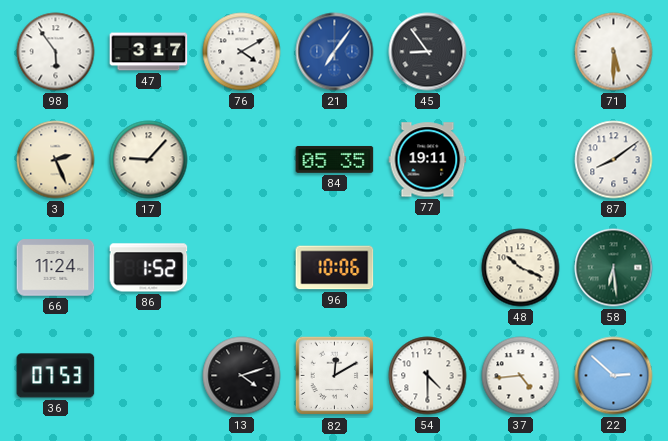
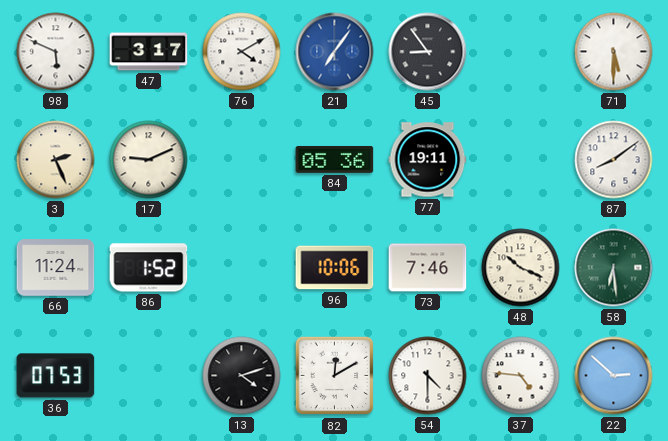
98: 5:54 -> 5:49
17: 9:07 -> 9:11
84: 05:35 -> 05:36
73: none -> 7:46
37: 4:44 -> 4:46
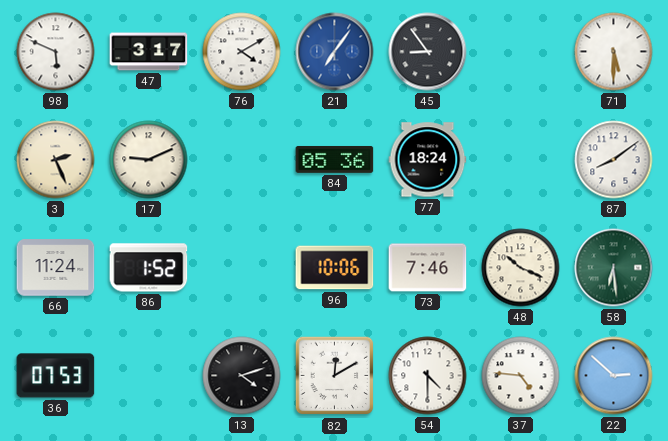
77: 19:11 -> 18:24
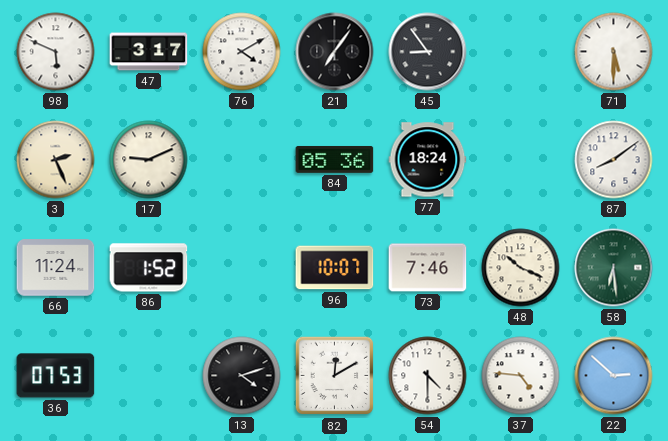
21 dial: blue -> black
96: 10:06 -> 10:07
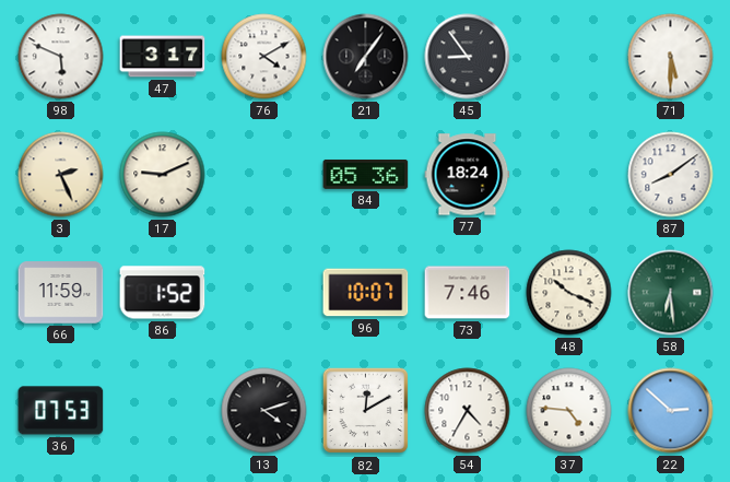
66: 11:24 -> 11:59
54: 4:30 -> 4:35
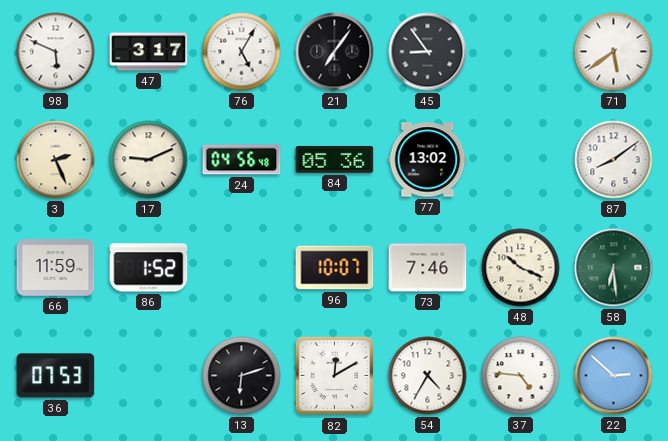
76: 4:10 -> 5:05
71: 5:30 -> 5:39
24: none -> 04:56
77: 18:24 -> 13:02
13: 4:12 -> 6:12
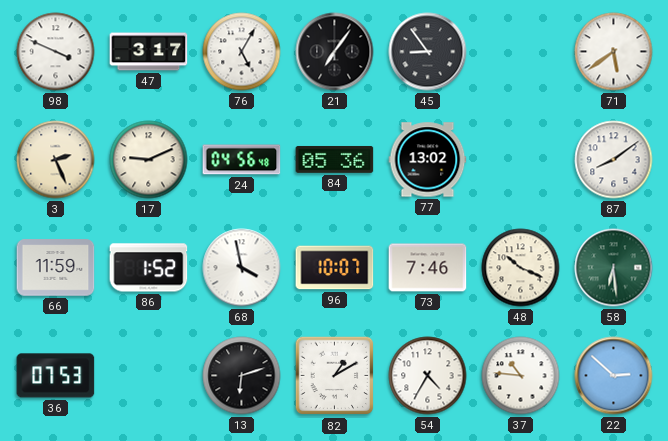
98: 5:49 -> 3:49
68: none -> 3:58
82: 12:10 -> 1:10
37: 4:46 -> 10:46
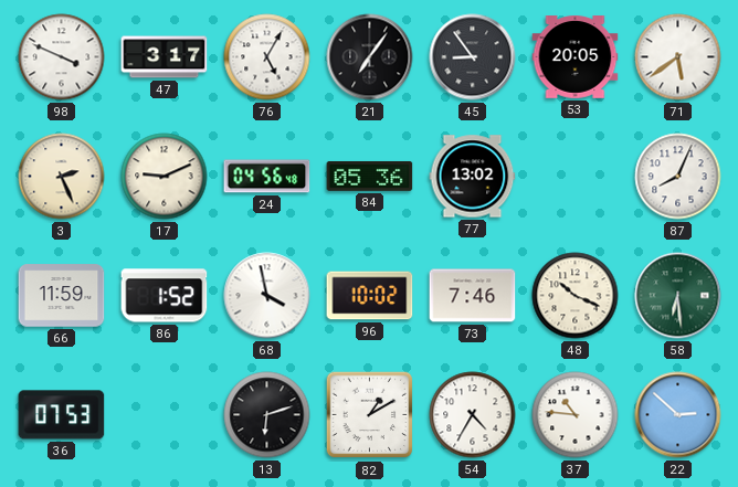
53: none -> 20:05
87: 8:09 -> 8:04
96: 10:07 -> 10:02
